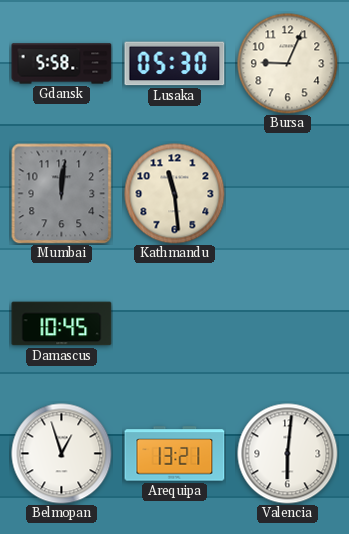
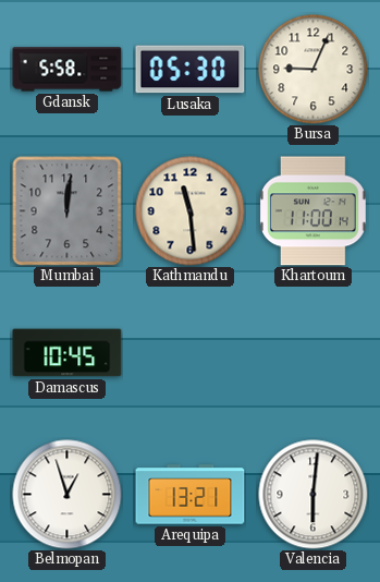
Khartoum: none -> 11:00
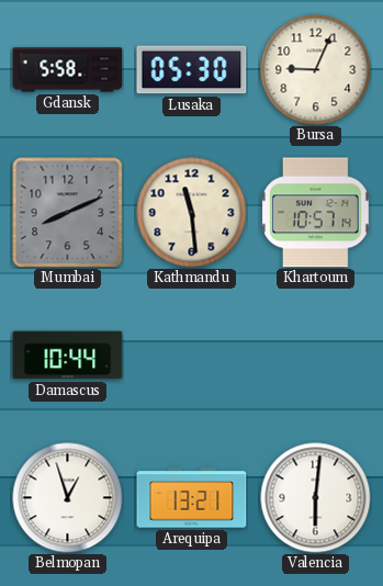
Mumbai: 12:01 -> 8:11
Khartoum: 11:00 -> 10:57
Damascus: 10:45 -> 10:44
